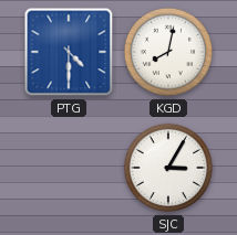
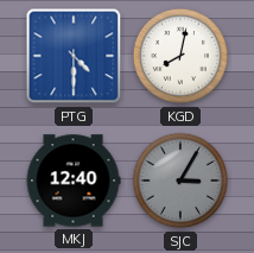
MKJ: none -> 12:40
SJC dial: white -> grey
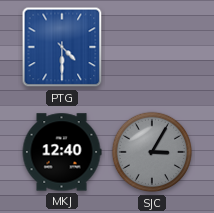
KGD: 8:02 -> none
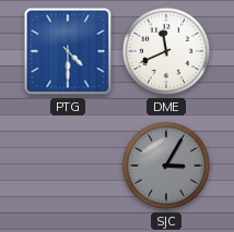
DME: none -> 11:41
MKJ: 12:40 -> none
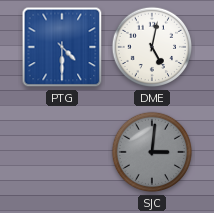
DME: 11:41 -> 5:02
SJC: 3:05 -> 3:01
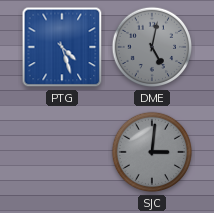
PTG: 4:30 -> 4:27
DME dial: white -> grey
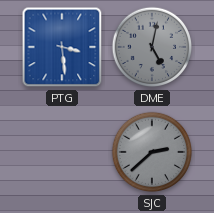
PTG: 4:27 -> 3:29
SJC: 3:01 -> 2:38
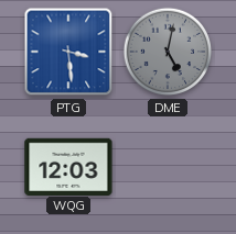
WQG: none -> 12:03
SJC: 2:38 -> none
